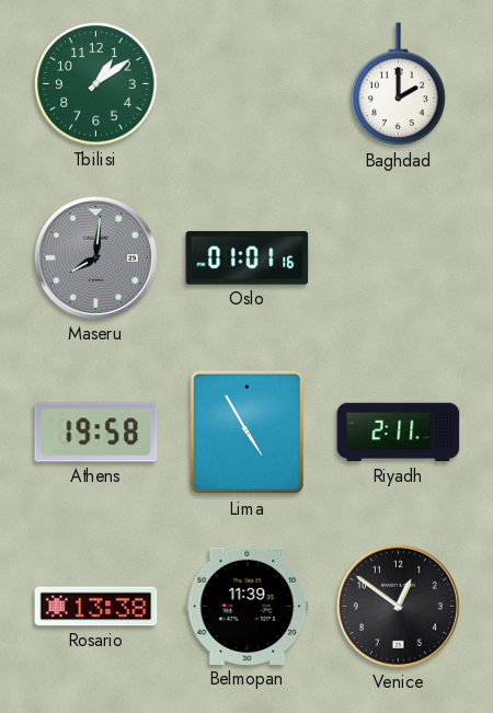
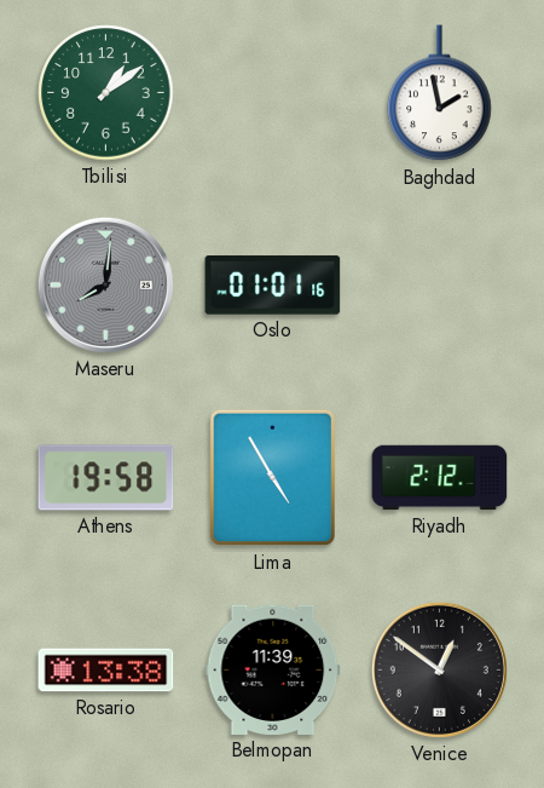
Baghdad: 2:00 -> 1:58
Riyadh: 2:11 -> 2:12
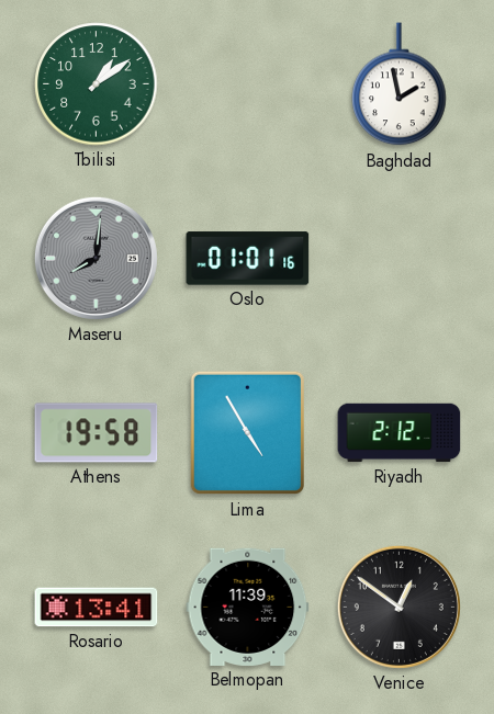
Rosario: 13:38 -> 13:41
